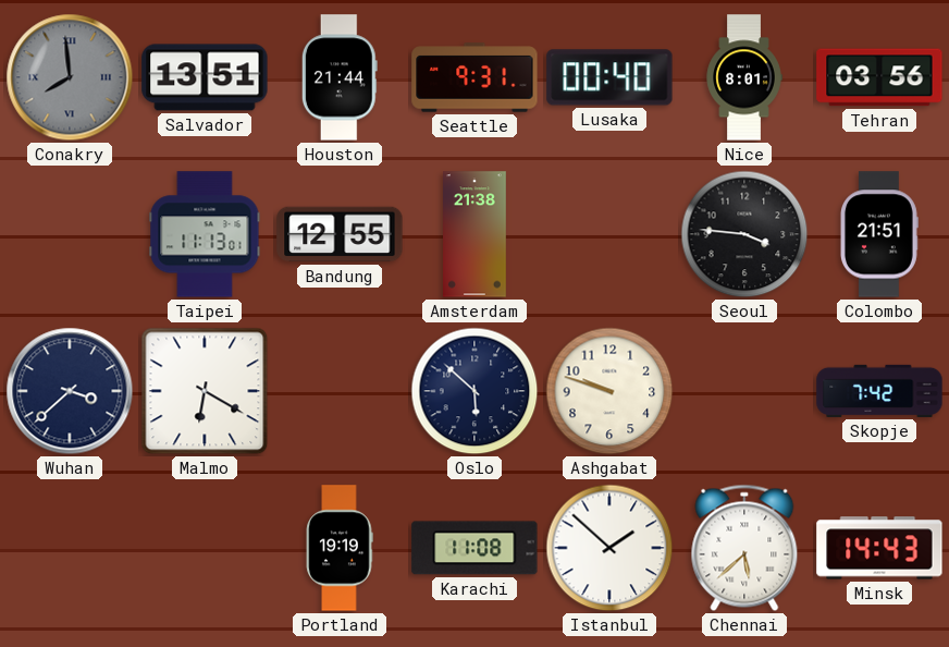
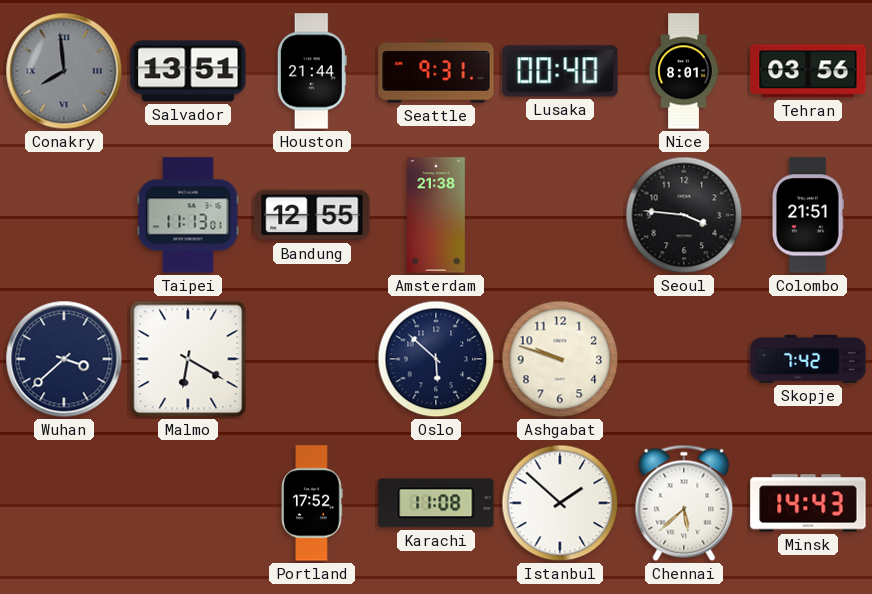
Portland: 19:19 -> 17:52
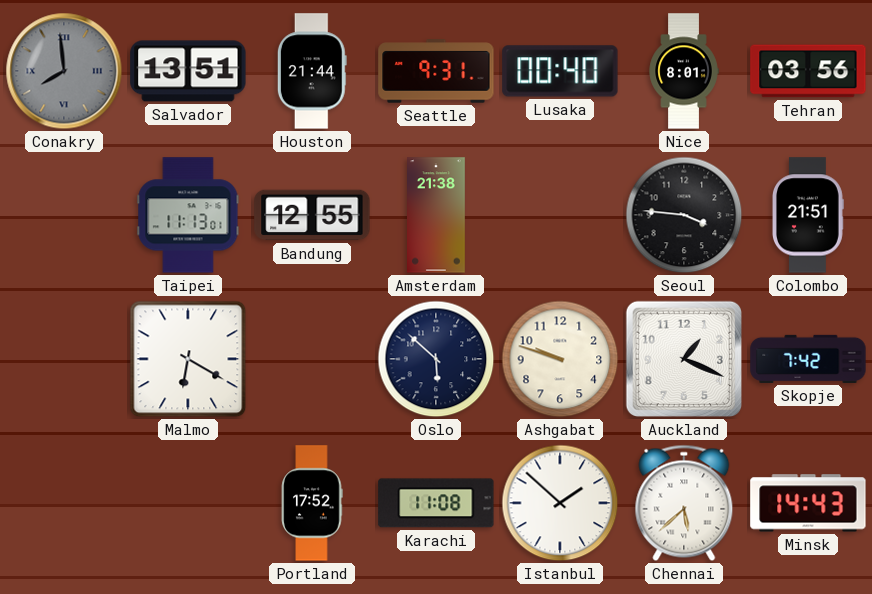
Wuhan: 3:38 -> none
Auckland: none -> 1:19
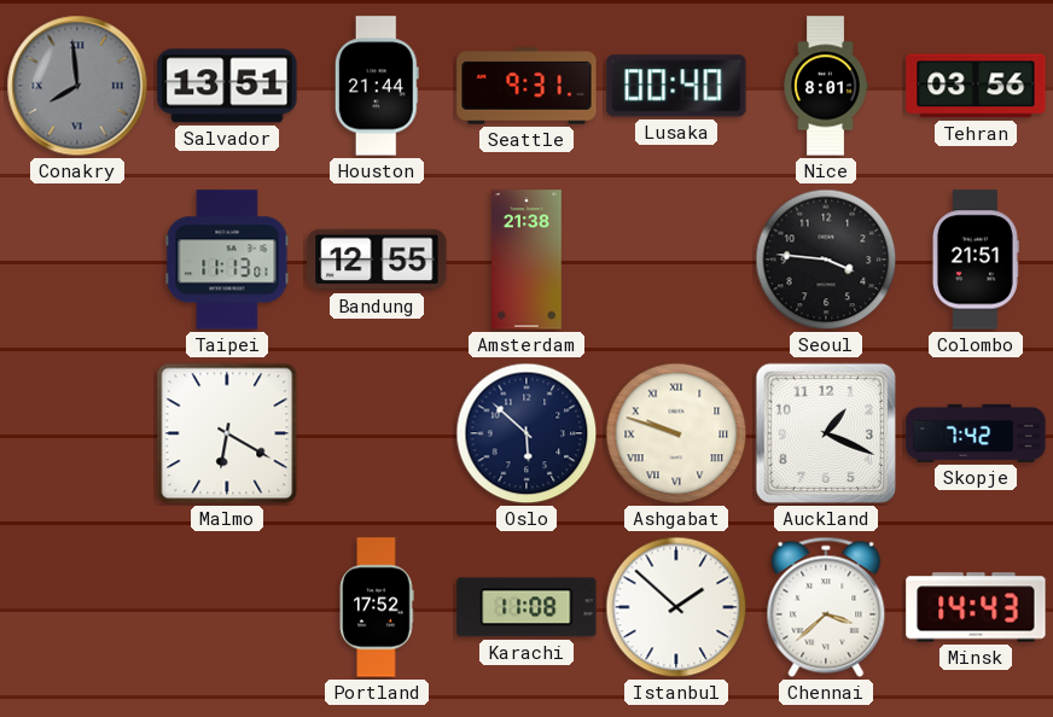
Ashgabat numerals: Arabic -> Roman
Chennai: 5:38 -> 3:38
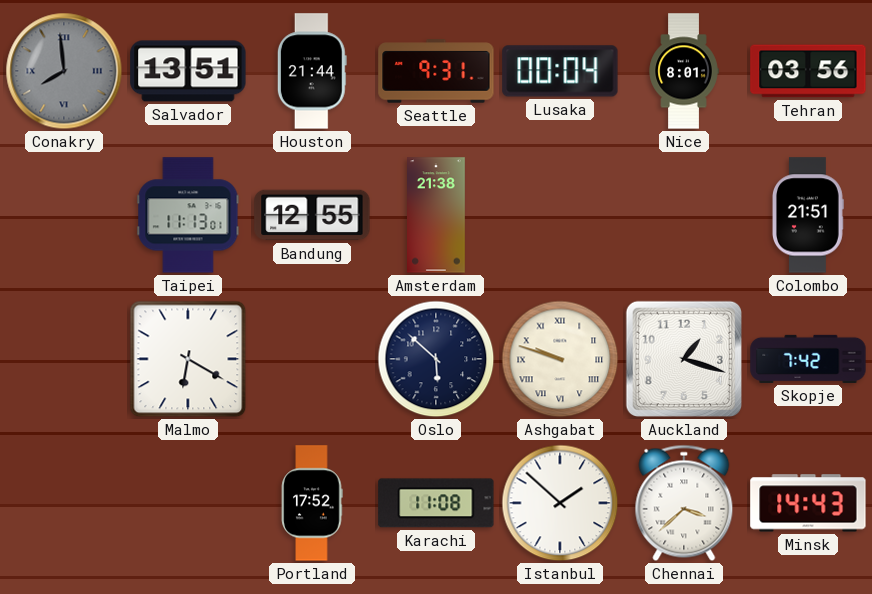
Lusaka: 00:40 -> 00:04
Seoul: 3:46 -> none
Auckland: 1:19 -> 1:18
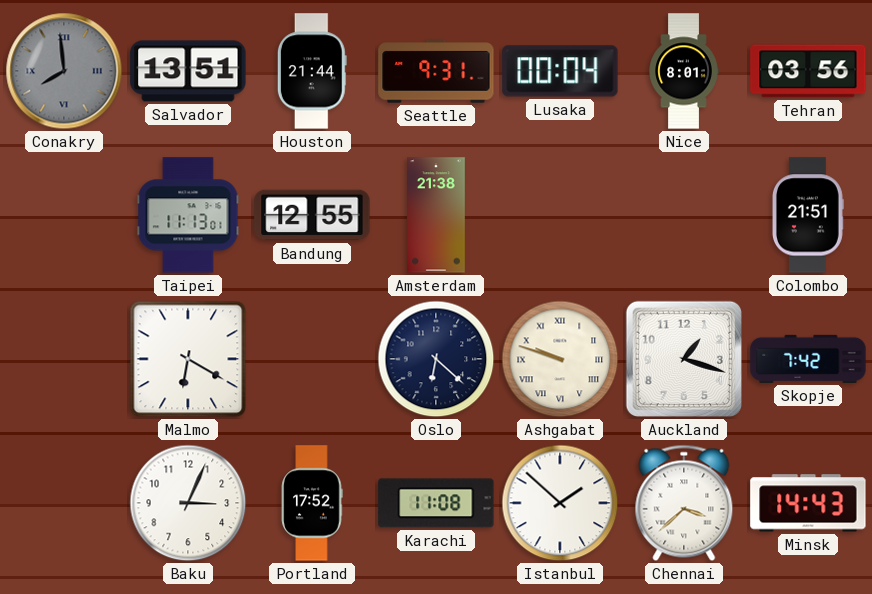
Oslo: 5:52 -> 6:22
Baku: none -> 3:04
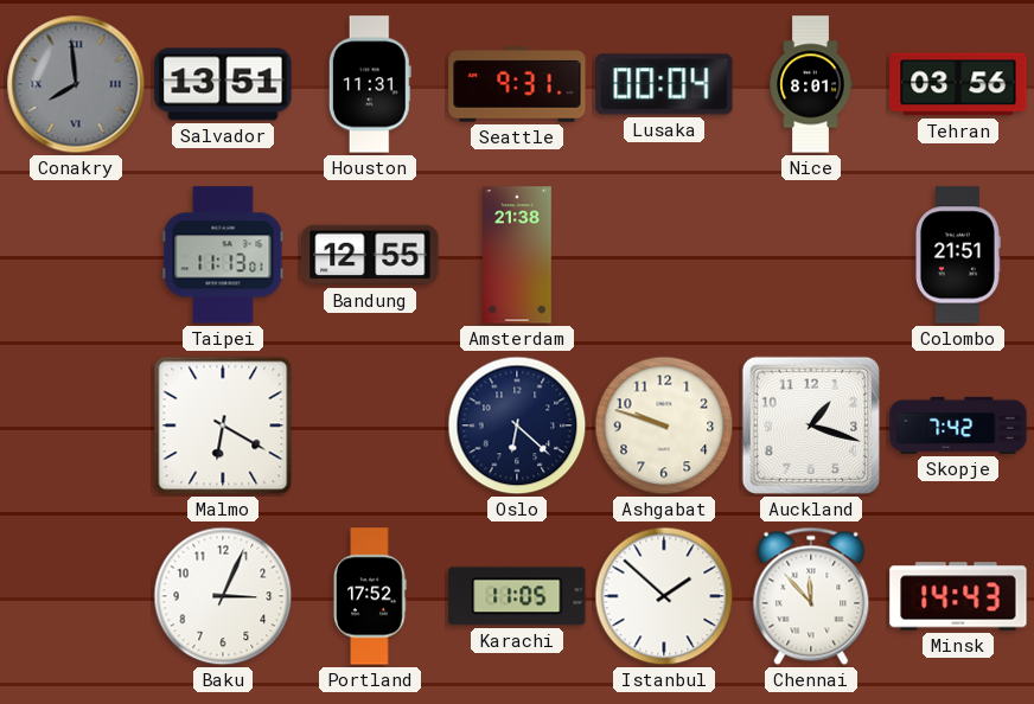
Houston: 21:44 -> 11:31
Ashgabat numerals: Roman -> Arabic
Karachi: 11:08 -> 11:05
Chennai: 3:38 -> 11:53
